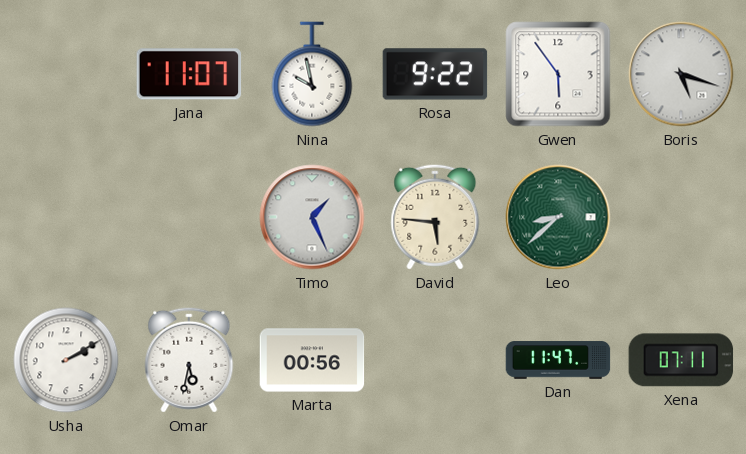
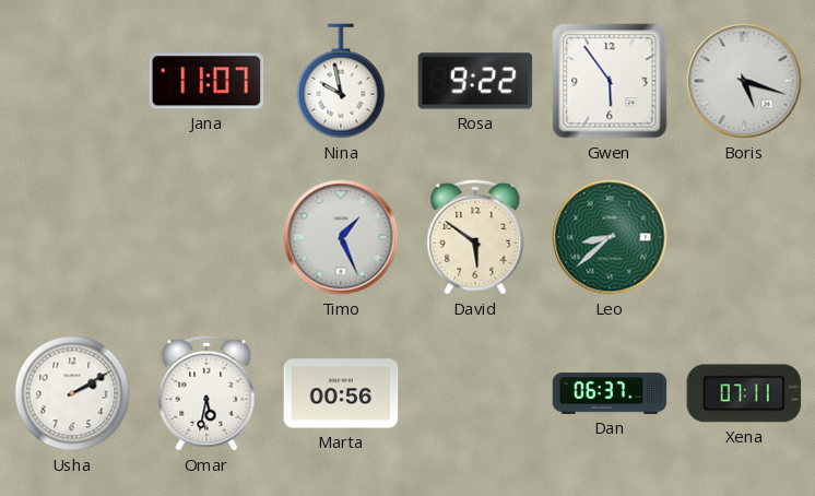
David: 5:46 -> 5:51
Dan: 11:47 -> 06:37
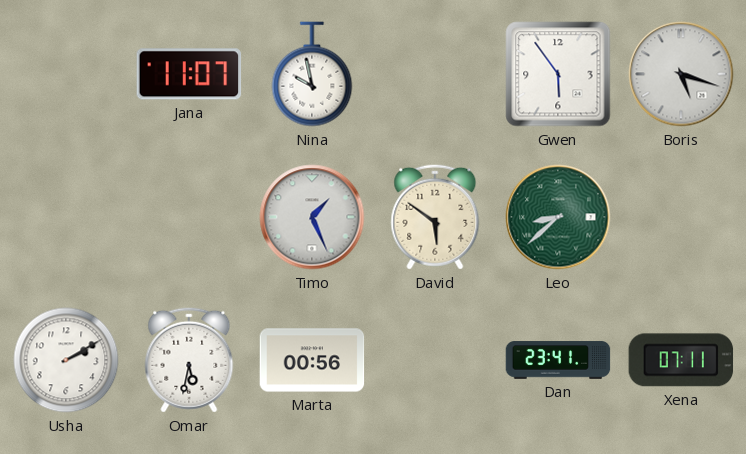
Rosa: 9:22 -> none
Dan: 06:37 -> 23:41
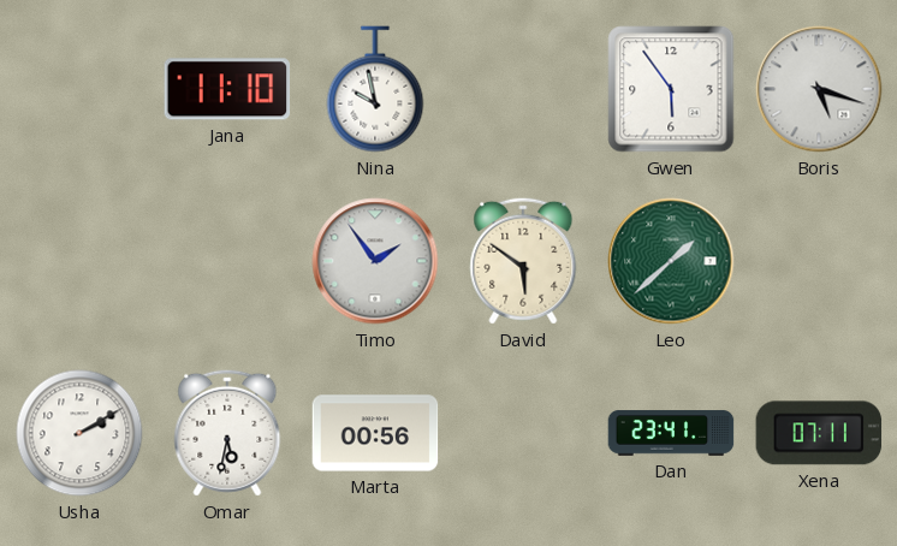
Jana: 11:07 -> 11:10
Timo: 1:26 -> 1:54
Leo: 8:38 -> 1:38
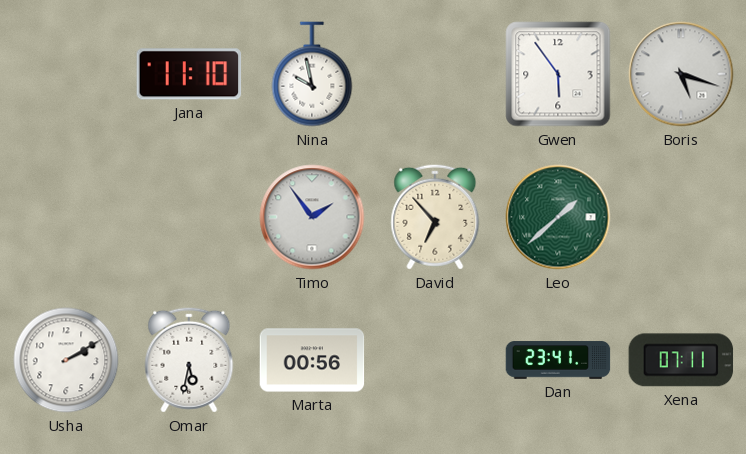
David: 5:51 -> 6:53
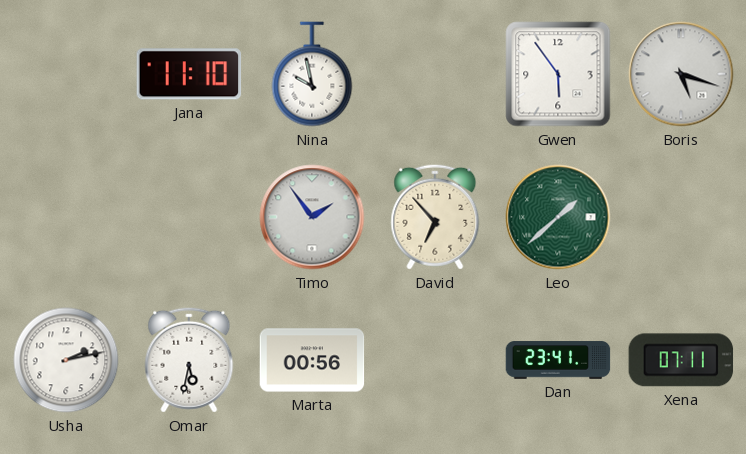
Usha: 2:10 -> 2:13
